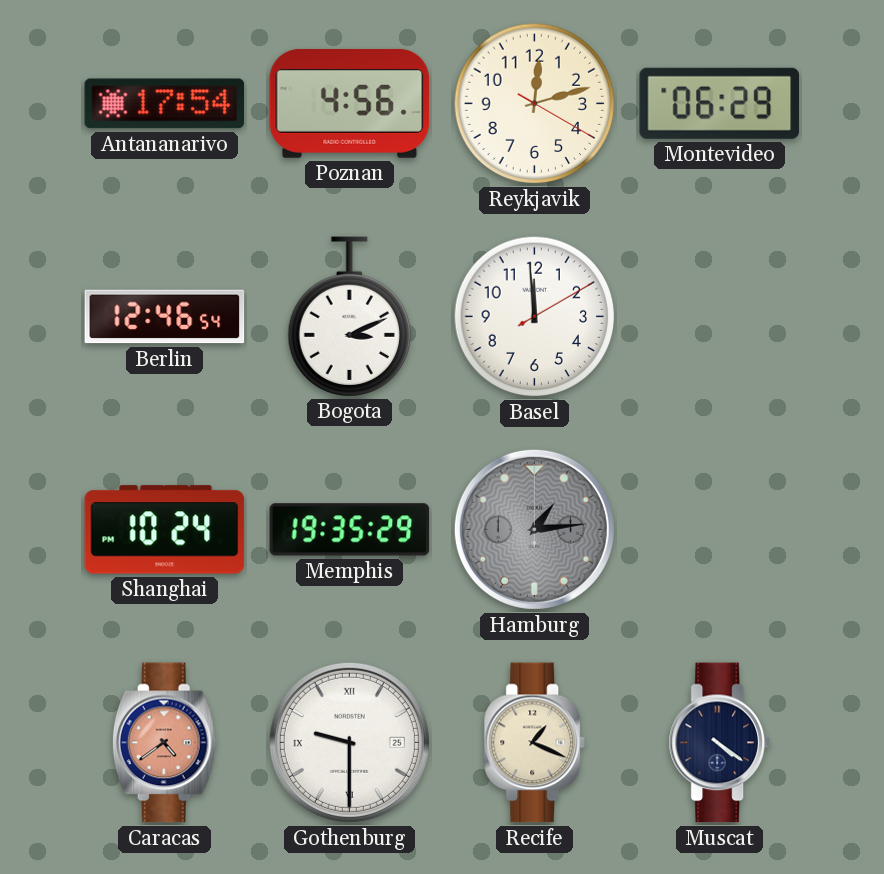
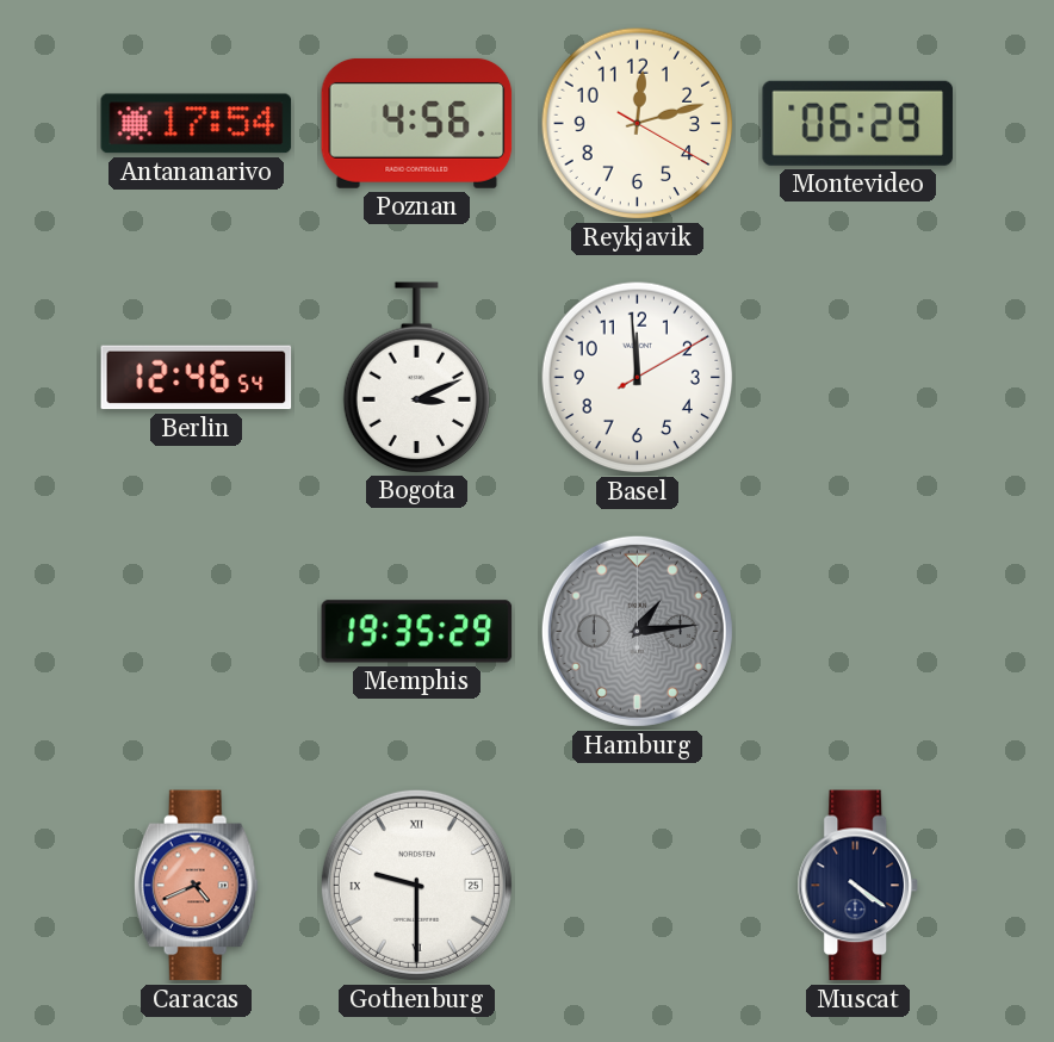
Shanghai: 10:24 -> none
Caracas: 4:39 -> 4:41
Recife: 1:19 -> none
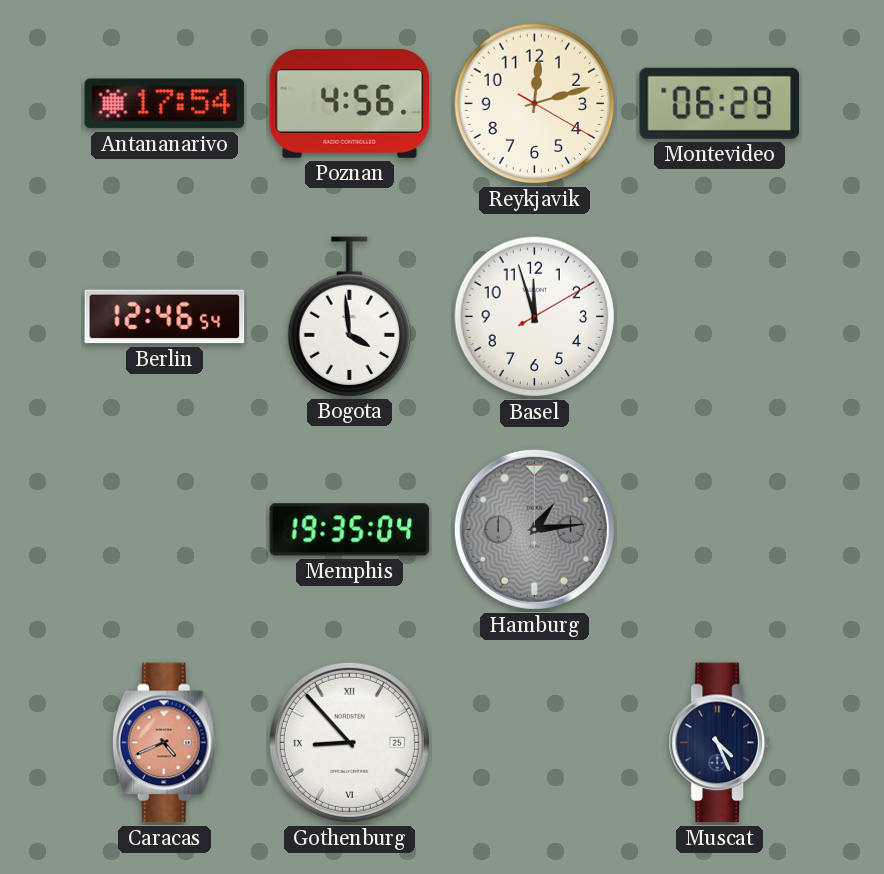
Bogota: 3:11 -> 3:59
Basel: 11:59 -> 11:57
Memphis: 19:35:29 -> 19:35:04
Gothenburg: 9:30 -> 8:53
Muscat: 4:21 -> 4:26
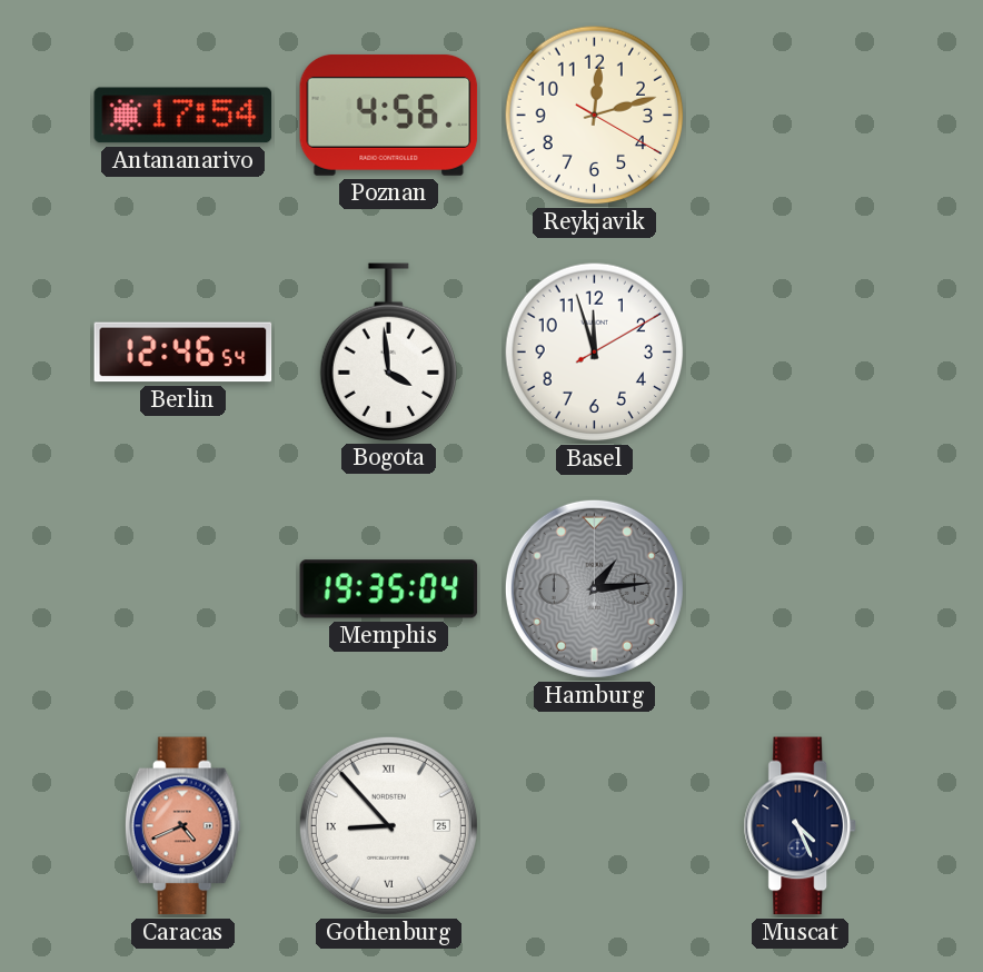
Montevideo: 06:29 -> none
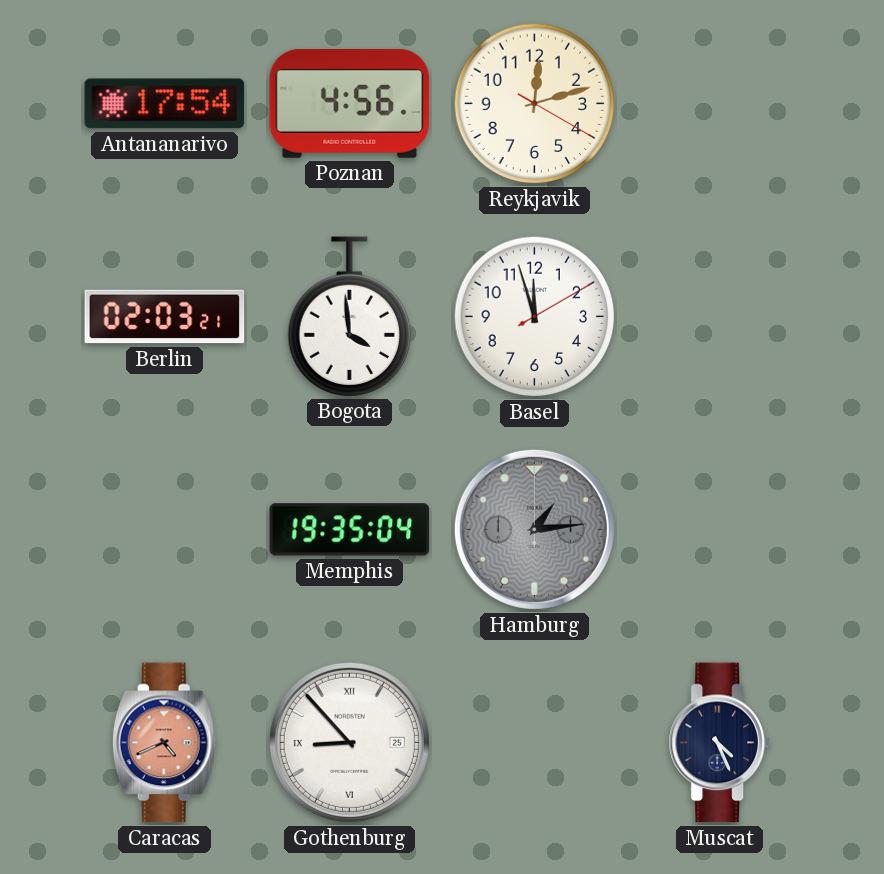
Berlin: 12:46 -> 02:03
